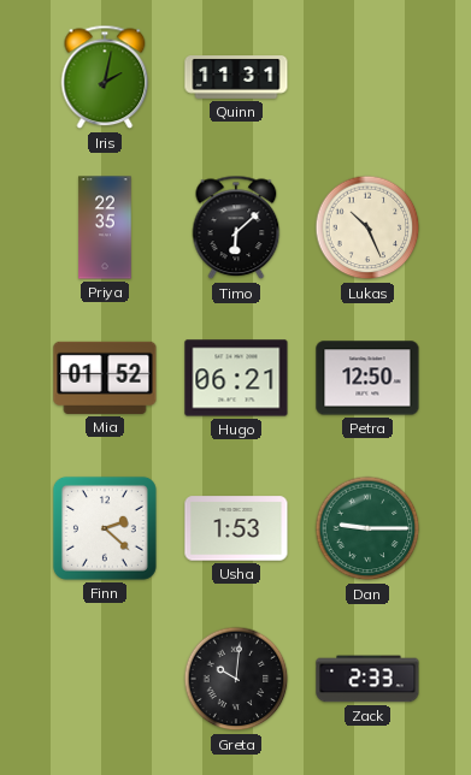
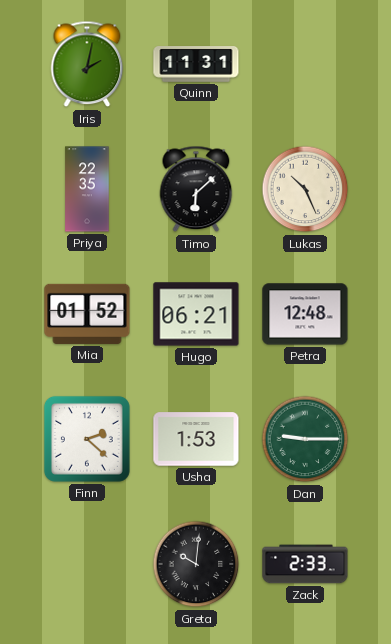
Petra: 12:50 -> 12:48
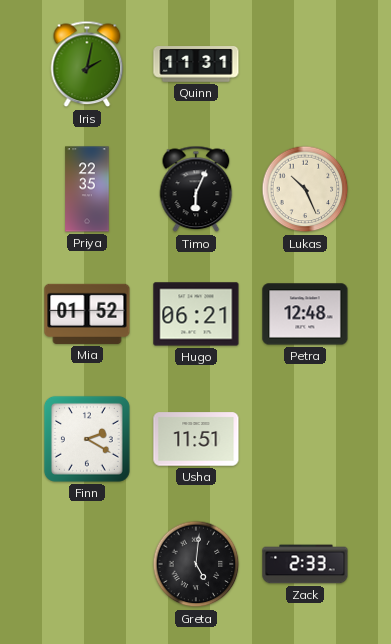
Timo: 6:08 -> 6:04
Finn: 2:22 -> 2:20
Usha: 1:53 -> 11:51
Dan: 9:15 -> none
Greta: 10:01 -> 5:01
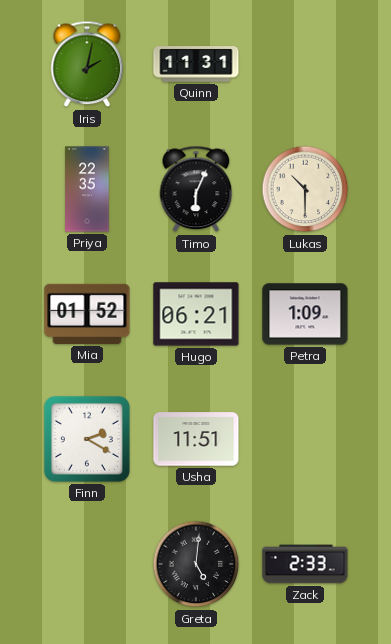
Lukas: 10:26 -> 10:30
Petra: 12:48 -> 1:09
